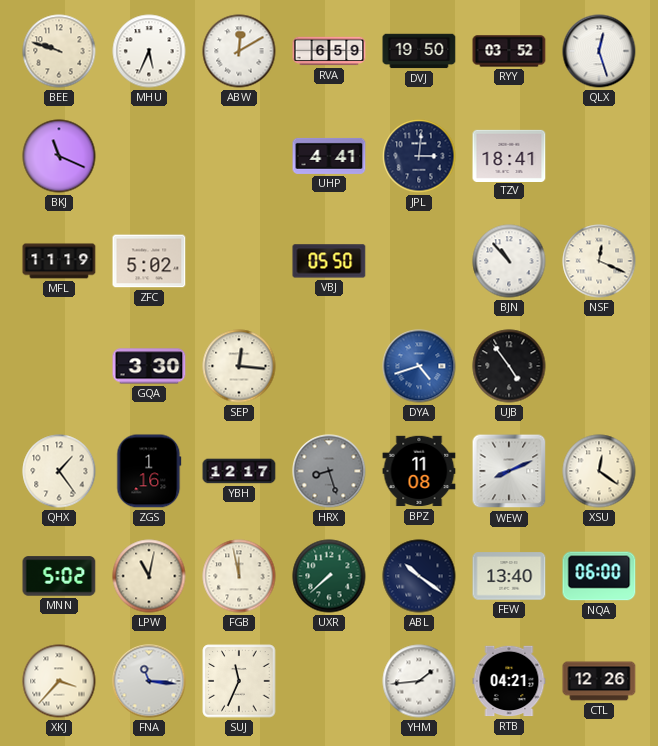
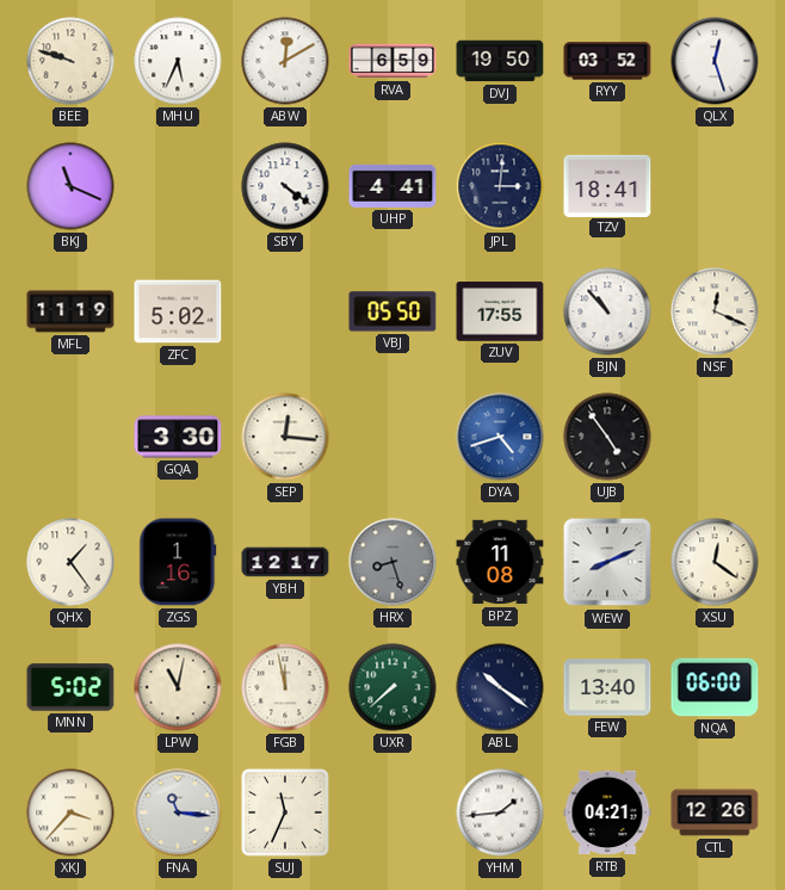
SBY: none -> 4:21
ZUV: none -> 17:55
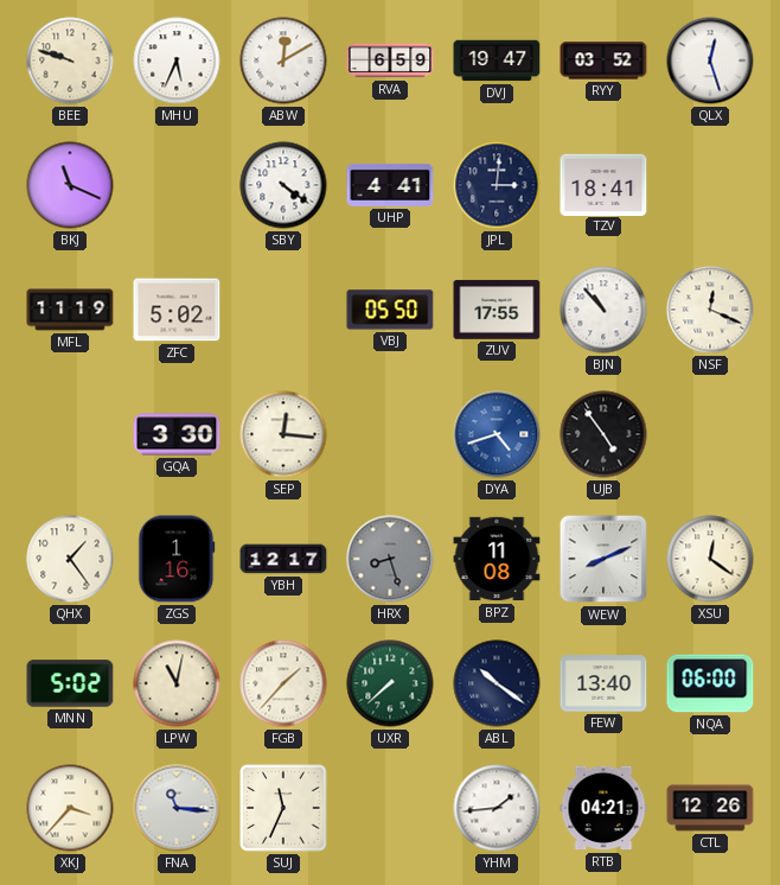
DVJ: 19:50 -> 19:47
FGB: 11:58 -> 1:37
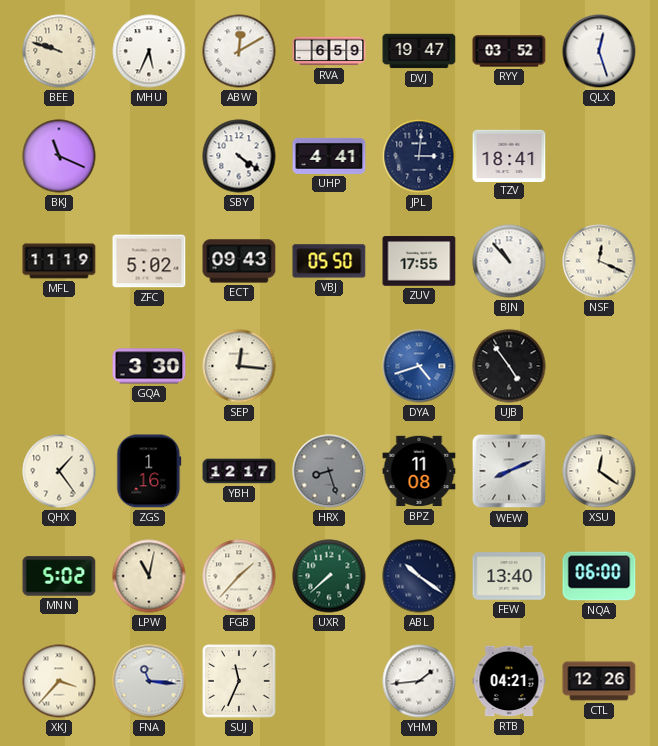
ECT: none -> 09:43
